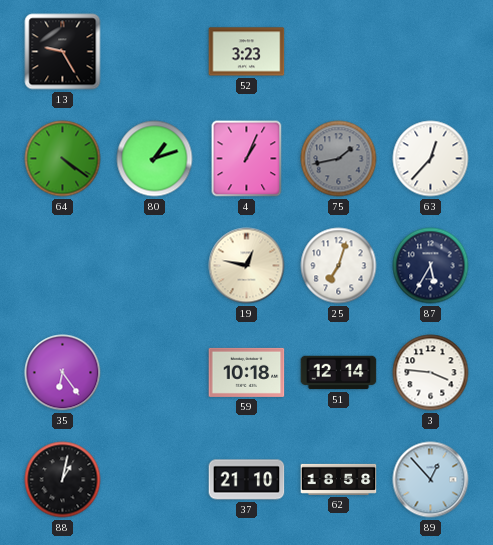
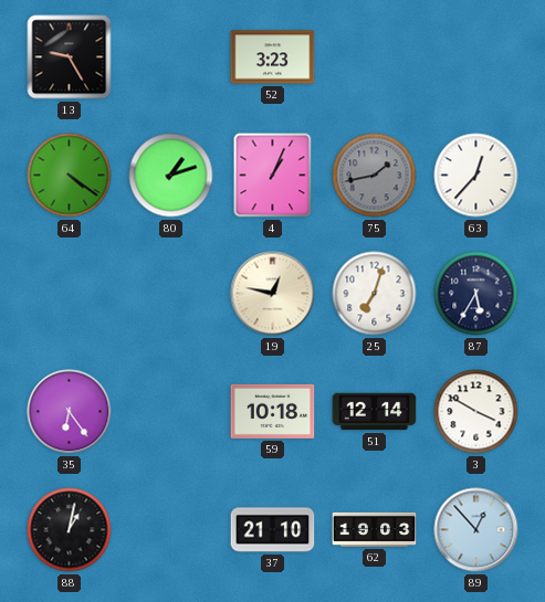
3: 3:46 -> 3:50
62: 18:58 -> 19:03
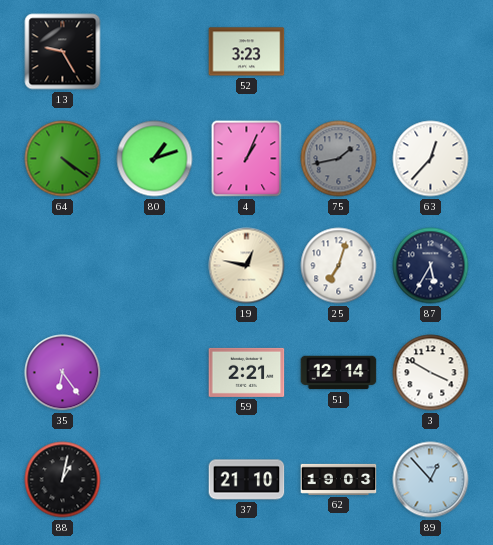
59: 10:18 -> 2:21
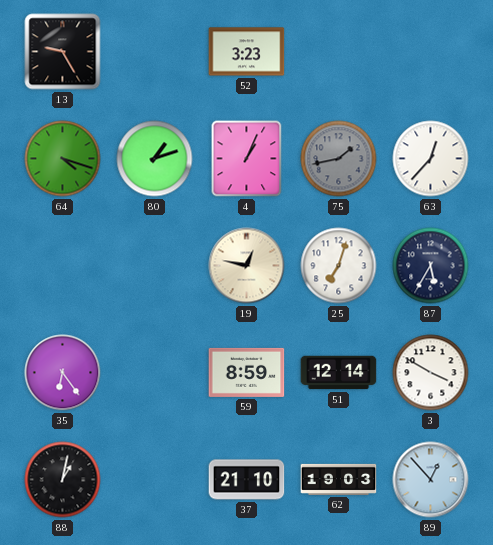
64: 4:21 -> 4:18
59: 2:21 -> 8:59
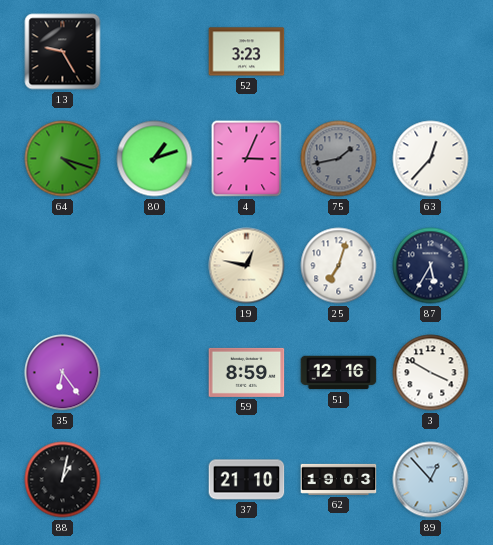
4: 1:04 -> 3:04
51: 12:14 -> 12:16
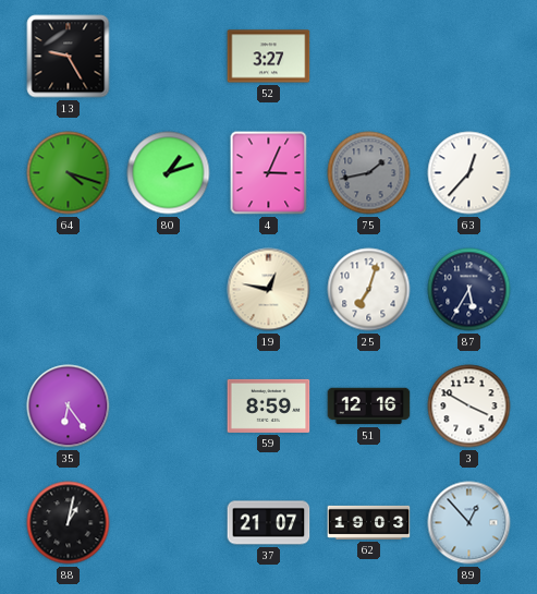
52: 3:23 -> 3:27
37: 21:10 -> 21:07
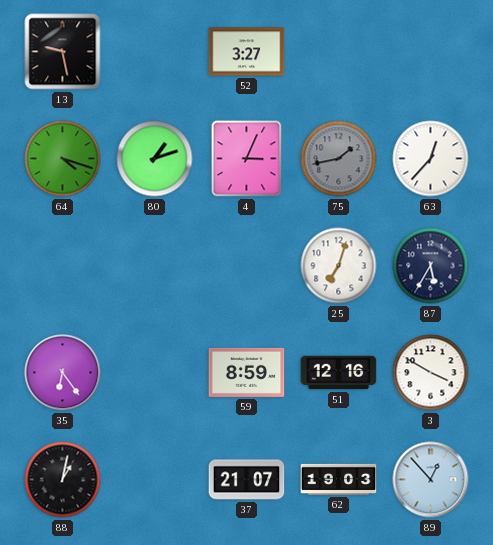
13: 9:25 -> 9:28
19: 12:47 -> none
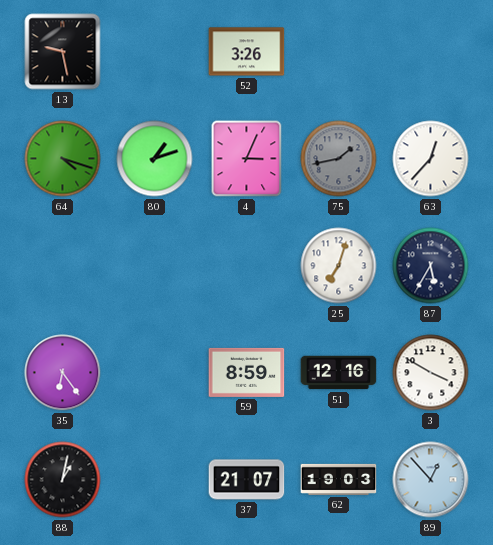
52: 3:27 -> 3:26
